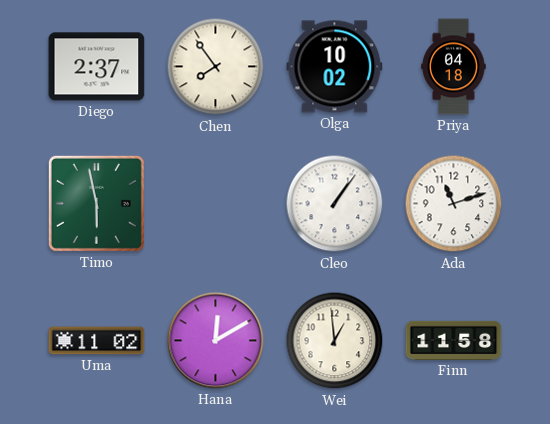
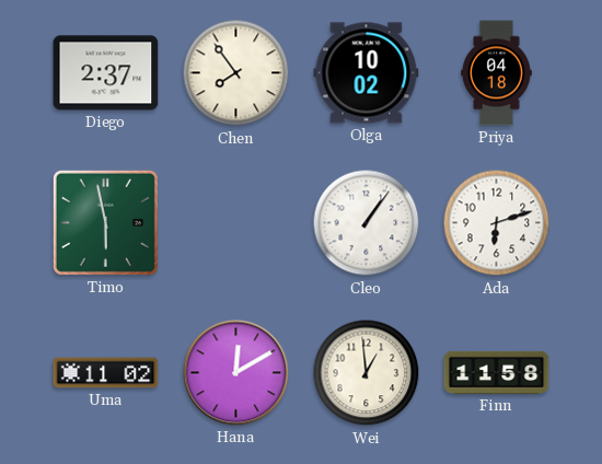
Ada: 11:12 -> 6:12
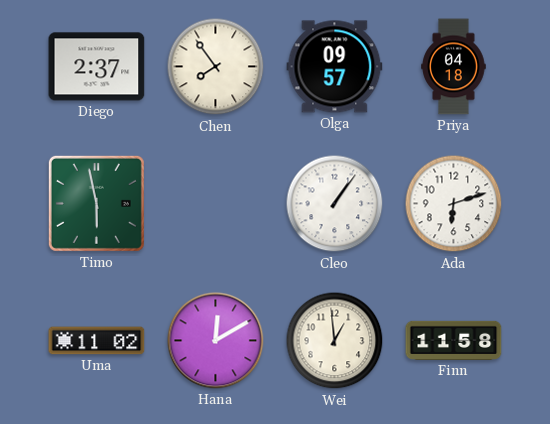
Olga: 10:02 -> 09:57
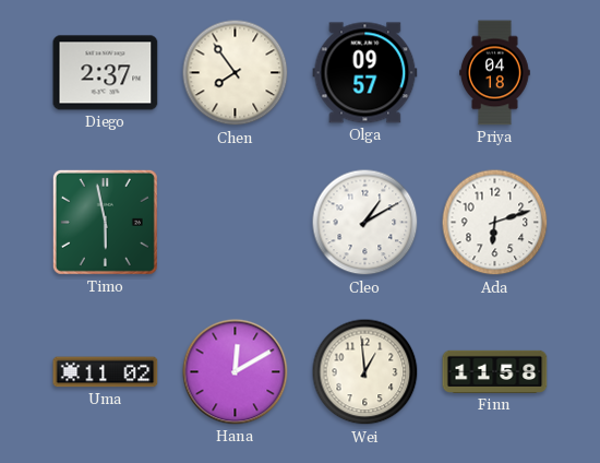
Cleo: 1:06 -> 1:10
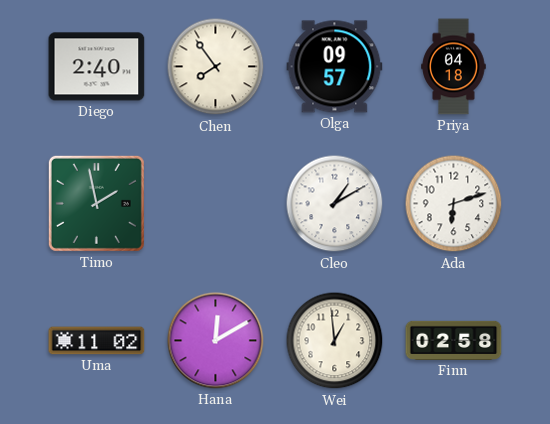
Diego: 2:37 -> 2:40
Timo: 5:58 -> 1:58
Finn: 11:58 -> 02:58
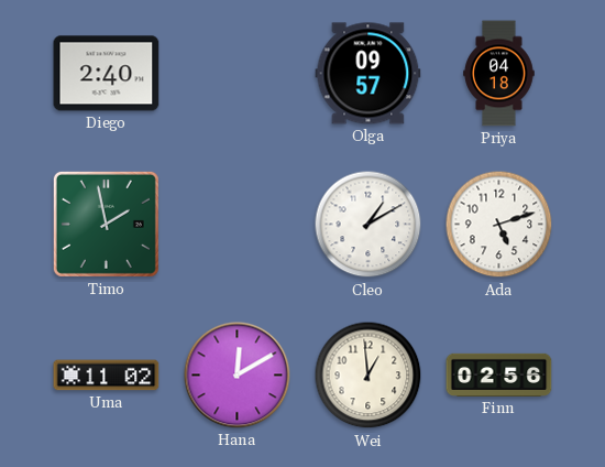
Chen: 7:54 -> none
Ada: 6:12 -> 5:12
Finn: 02:58 -> 02:56
